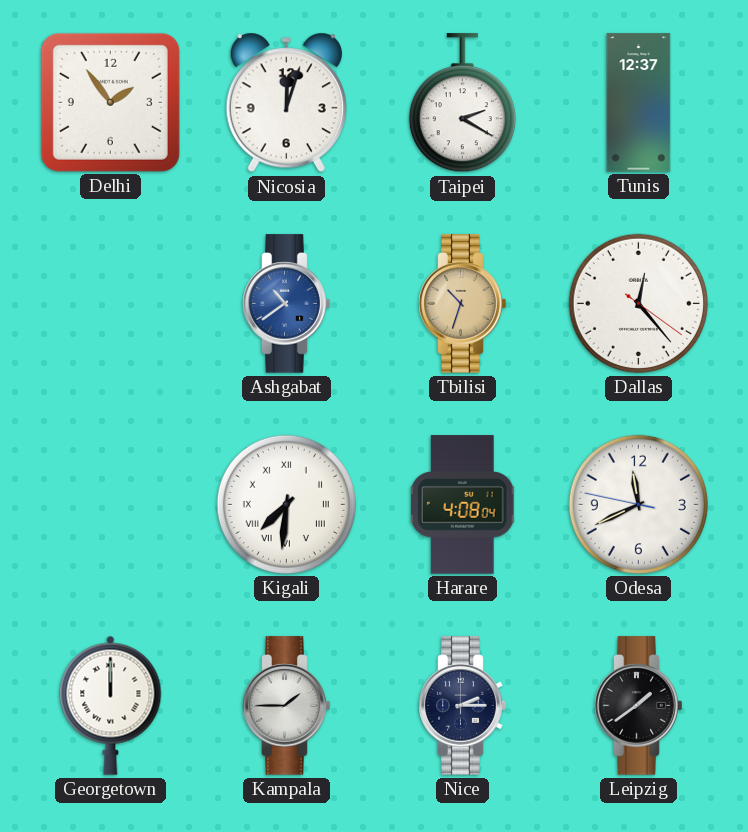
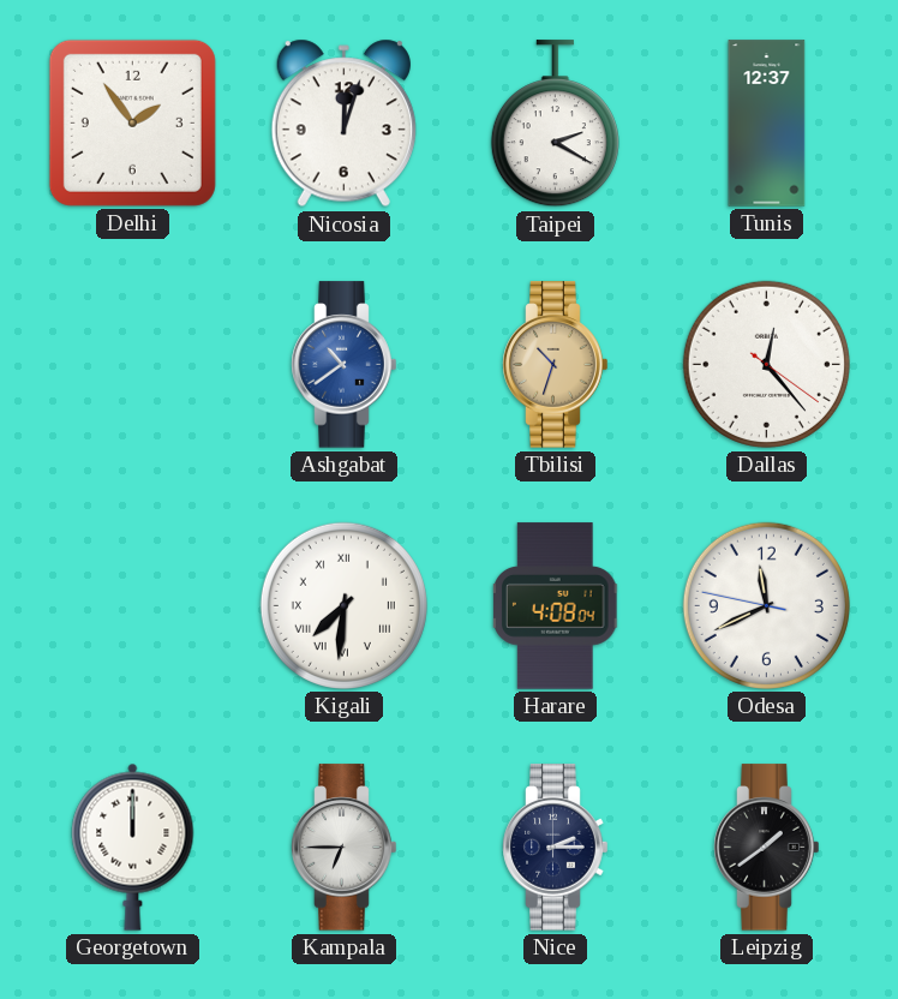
Kampala: 1:45 -> 6:45
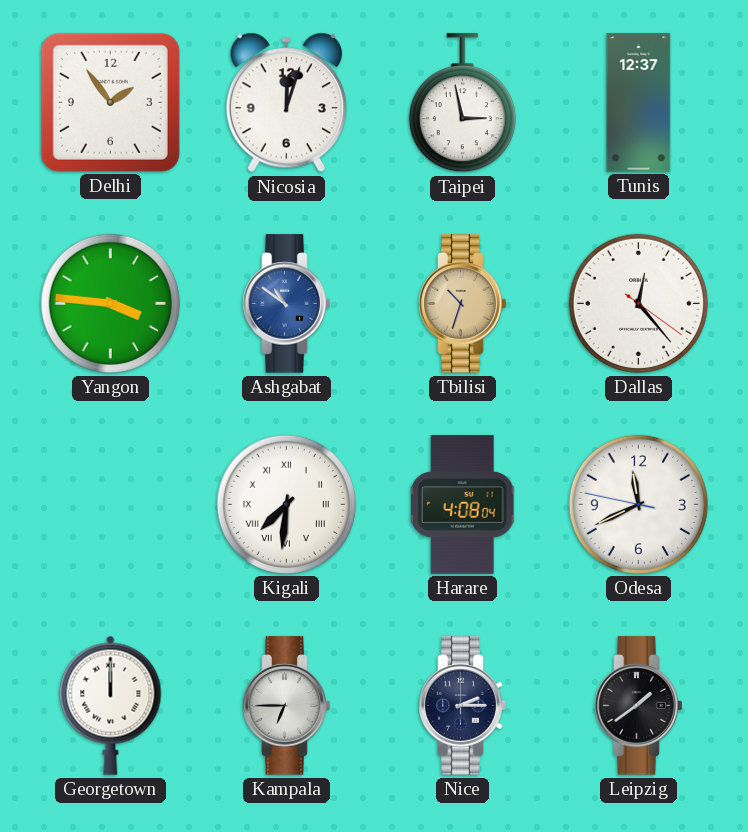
Taipei: 2:20 -> 2:58
Yangon: none -> 3:46
Ashgabat: 10:39 -> 10:51
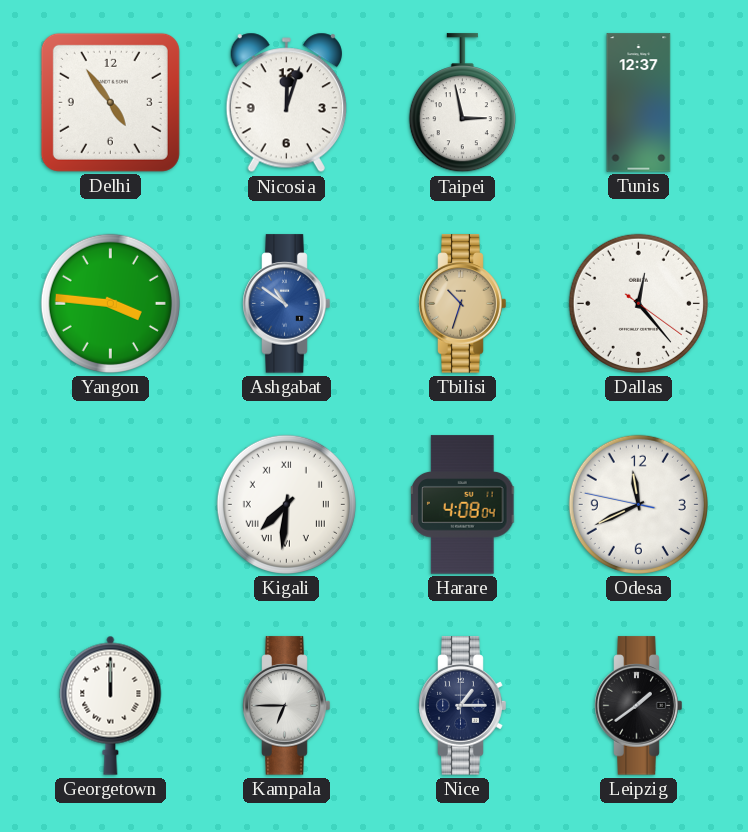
Delhi: 1:54 -> 4:54
Nice: 2:15 -> 1:15
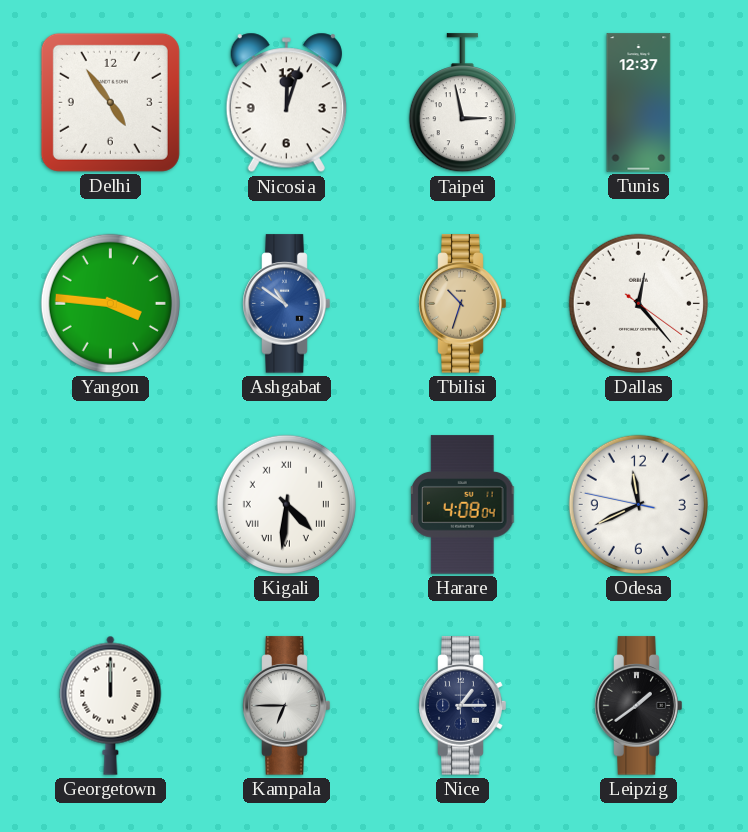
Kigali: 7:31 -> 4:31
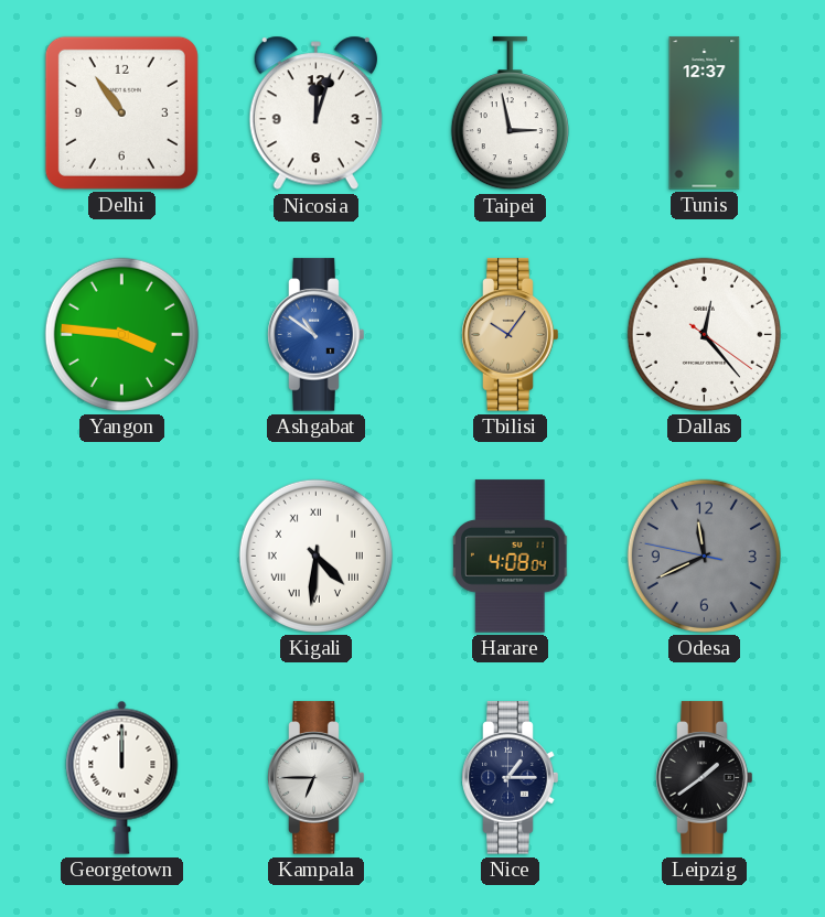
Delhi: 4:54 -> 10:54
Tbilisi: 10:33 -> 10:06
Odesa dial: white -> grey
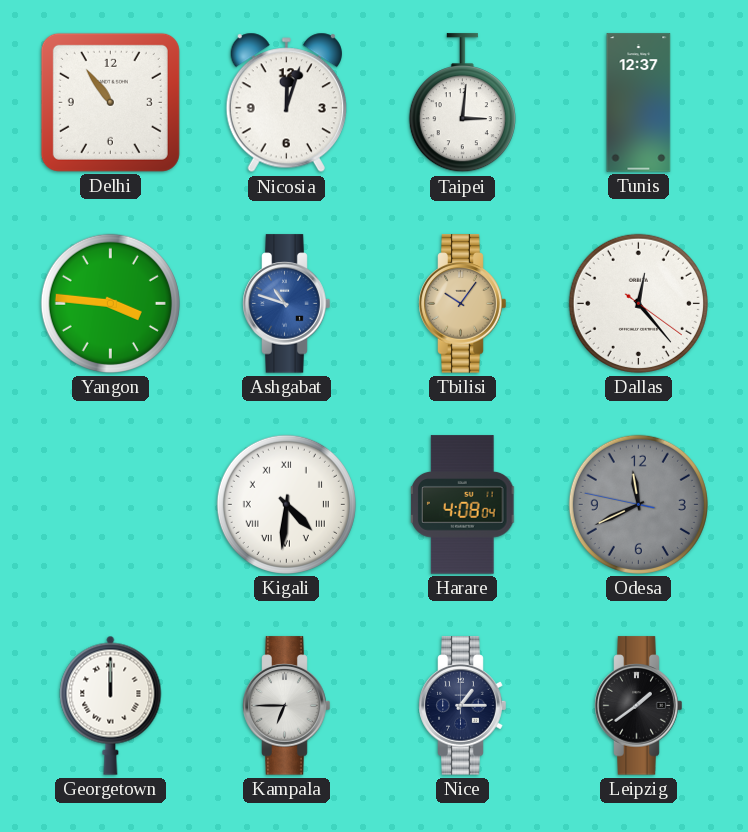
Taipei: 2:58 -> 3:01
Ashgabat: 10:51 -> 10:48
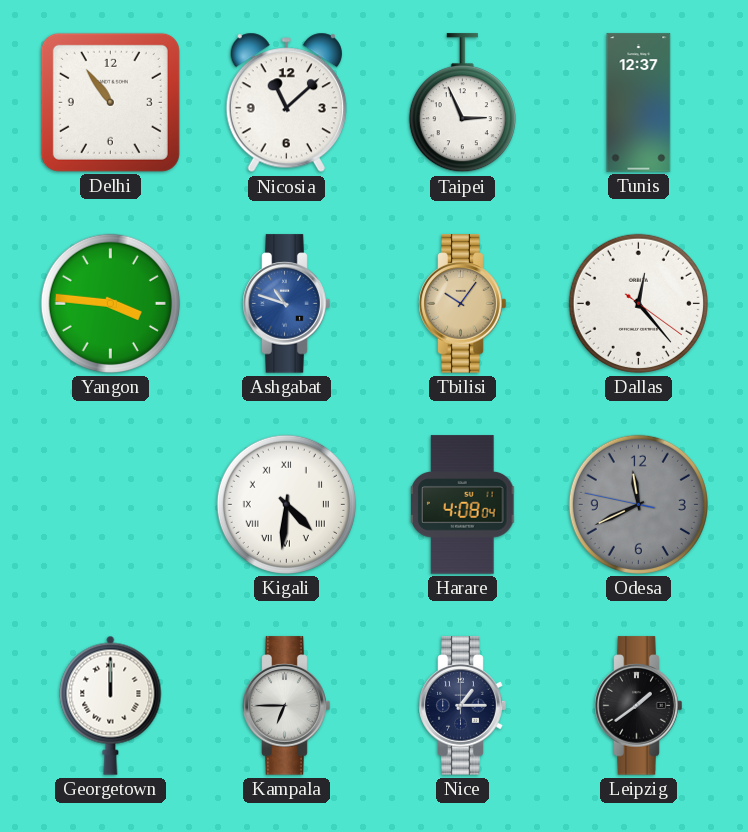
Nicosia: 12:03 -> 11:08
Taipei: 3:01 -> 2:56
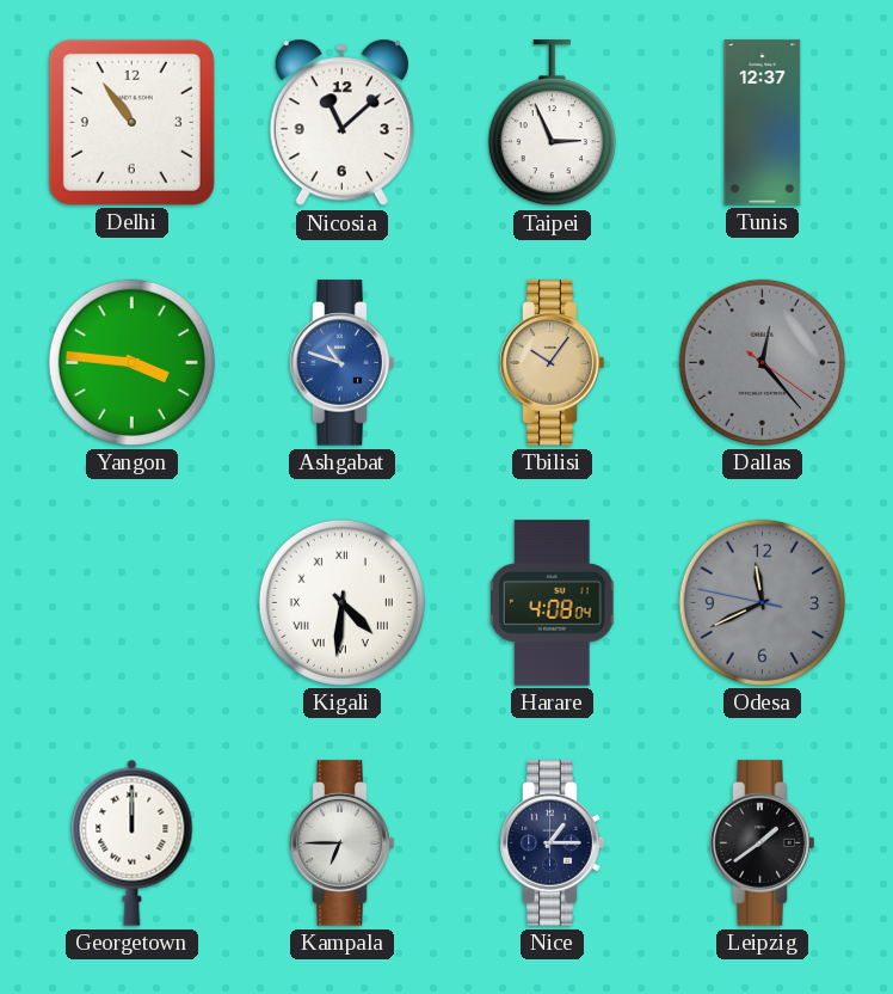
Dallas dial: white -> grey
